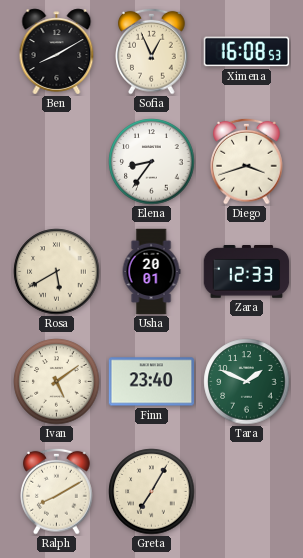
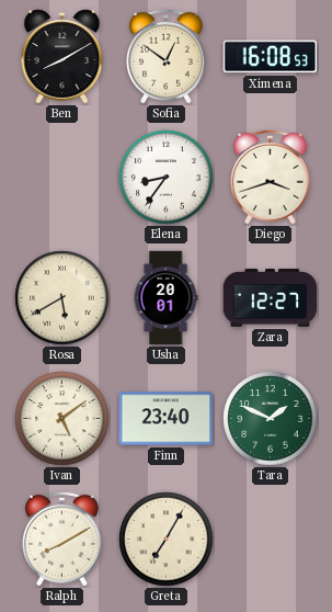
Sofia: 12:56 -> 12:51
Zara: 12:33 -> 12:27
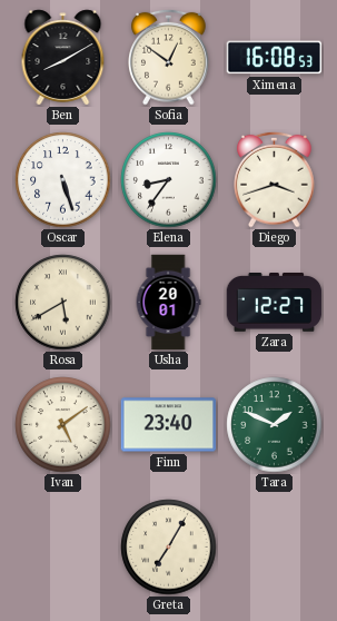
Oscar: none -> 5:27
Ralph: 8:10 -> none
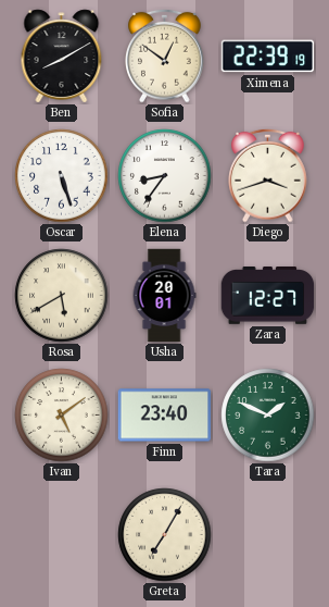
Ximena: 16:08 -> 22:39
